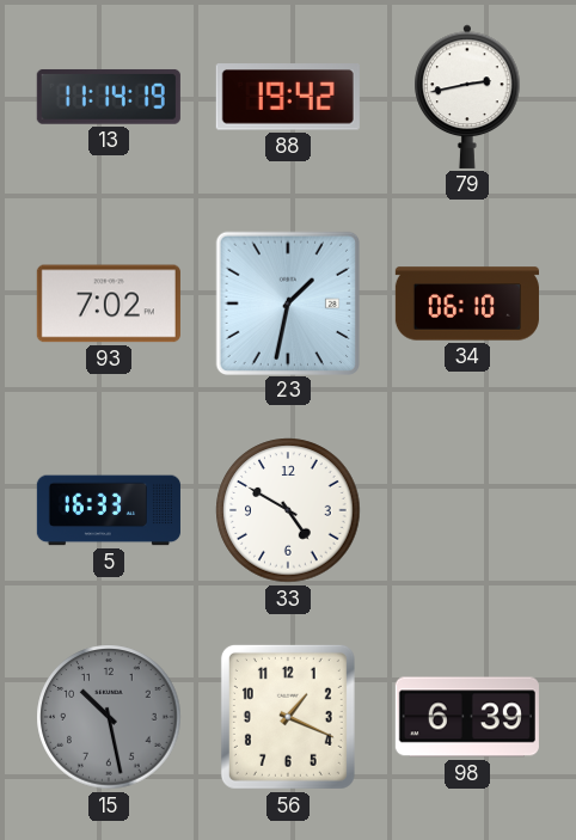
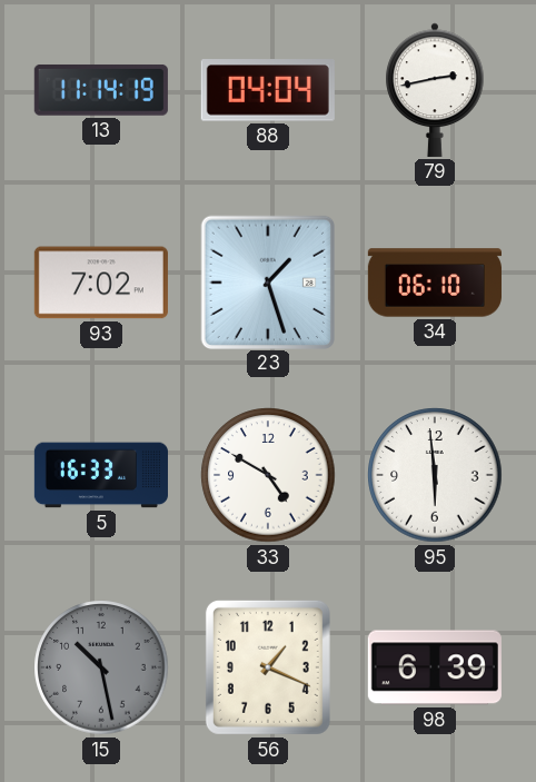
88: 19:42 -> 04:04
23: 1:32 -> 1:27
95: none -> 5:59
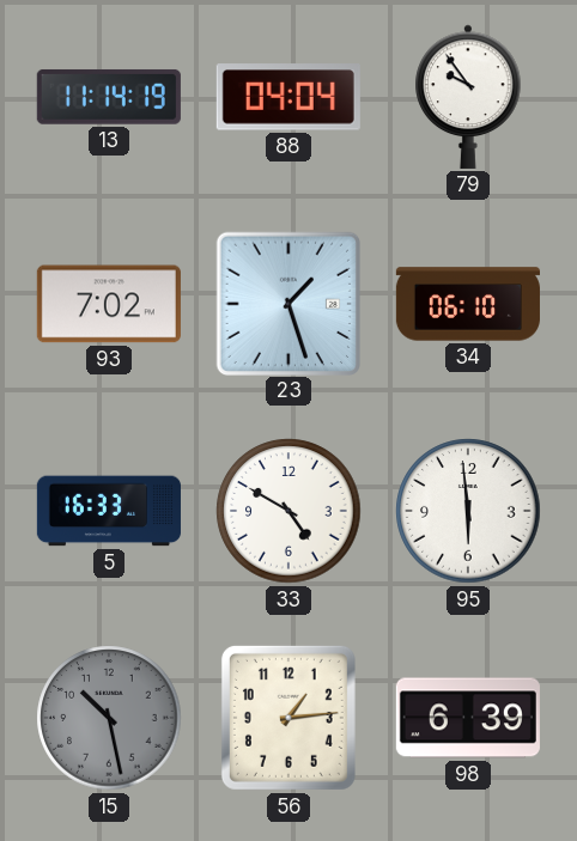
79: 2:43 -> 9:54
56: 1:19 -> 1:14
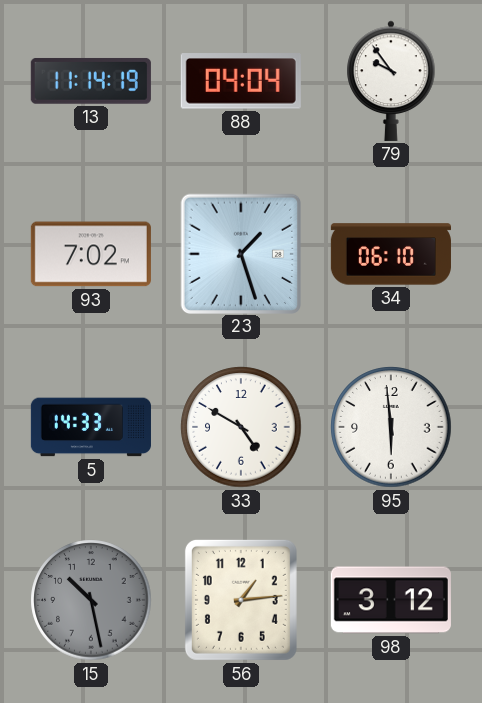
5: 16:33 -> 14:33
98: 6:39 -> 3:12
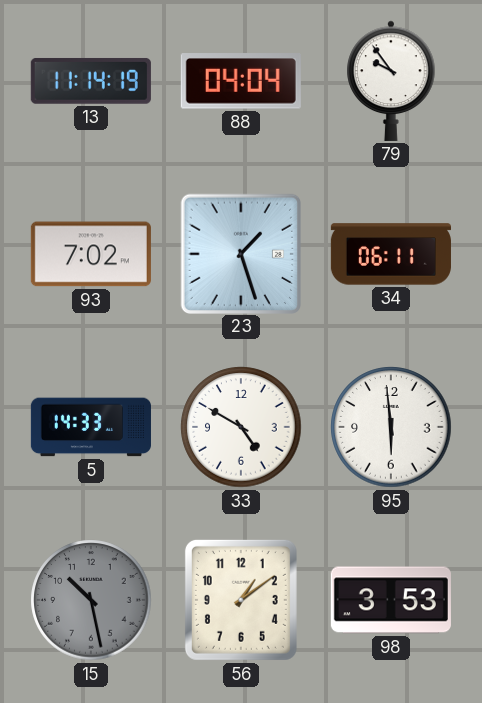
34: 06:10 -> 06:11
56: 1:14 -> 1:09
98: 3:12 -> 3:53
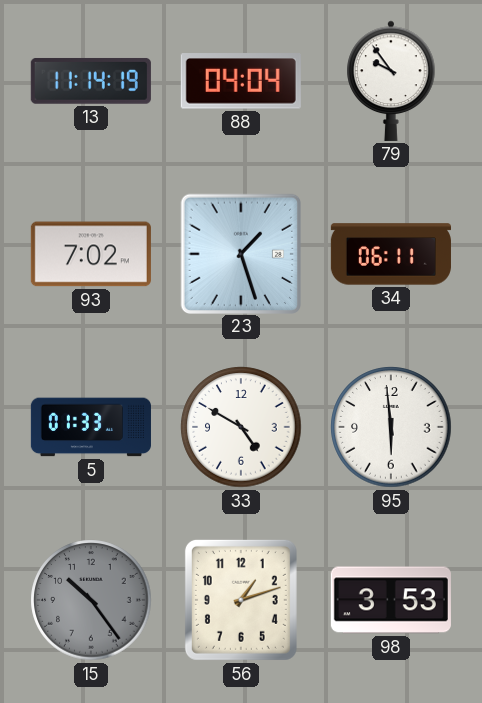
5: 14:33 -> 01:33
15: 10:28 -> 10:24
56: 1:09 -> 1:12
